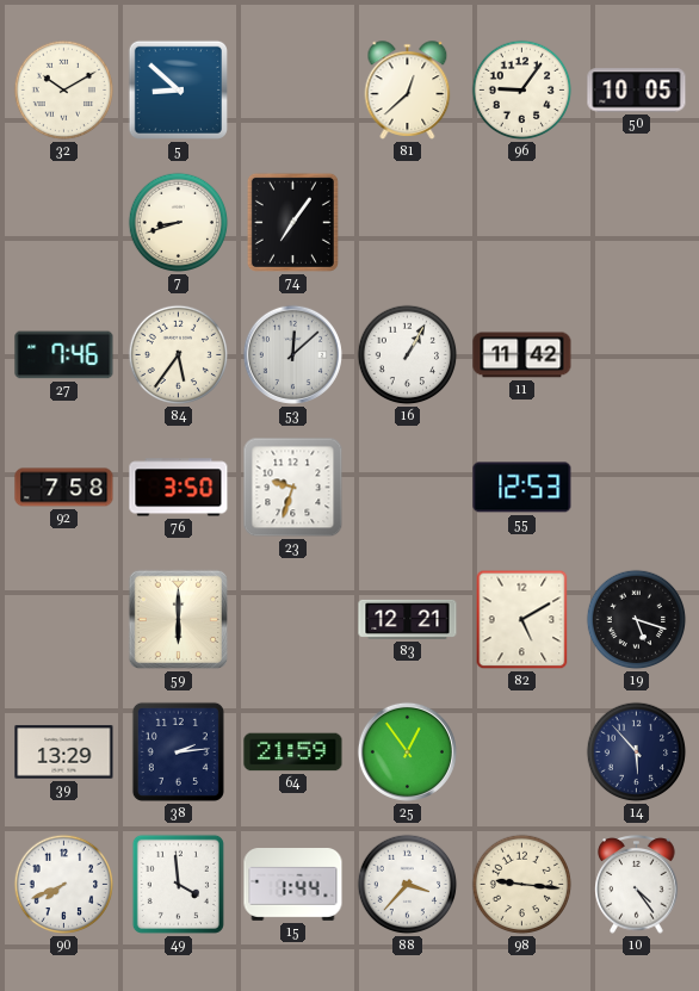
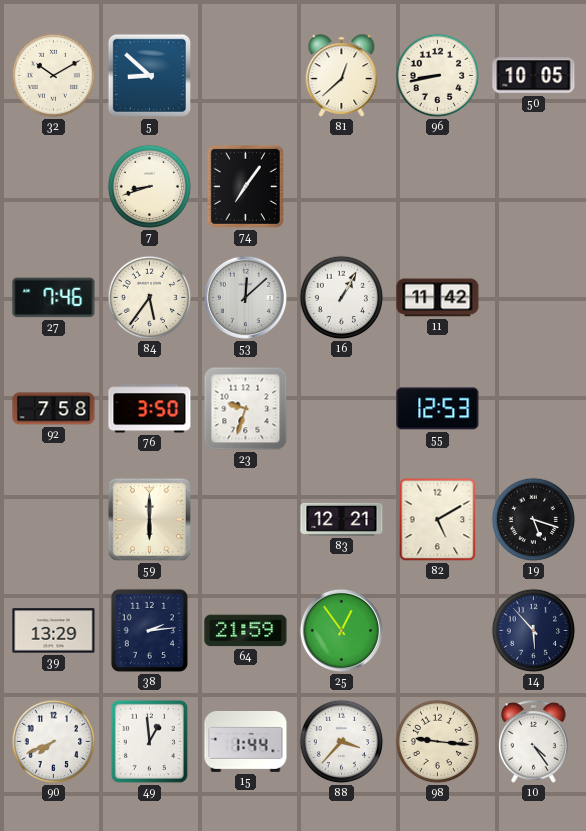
96: 9:06 -> 8:43
49: 3:59 -> 12:59
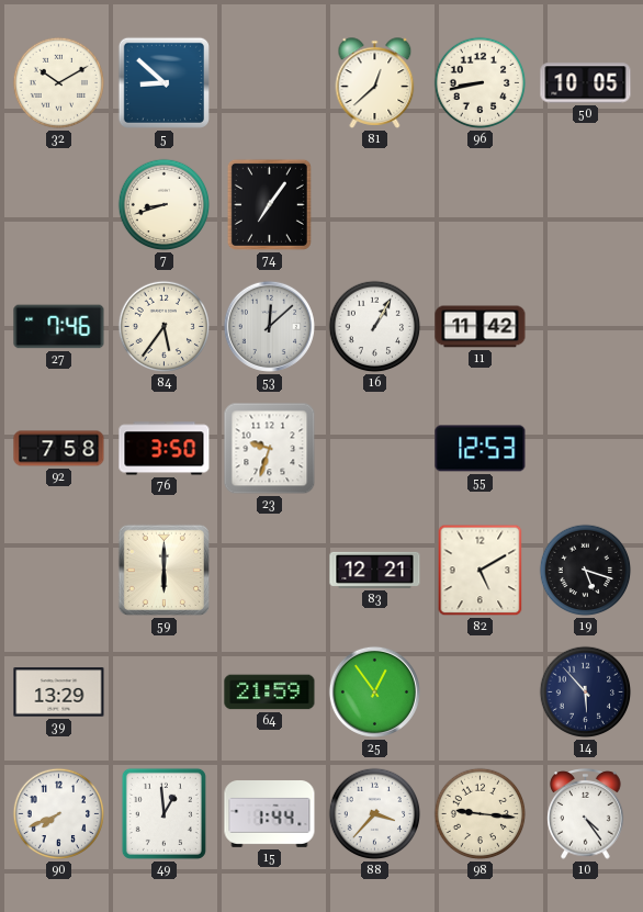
38: 2:14 -> none
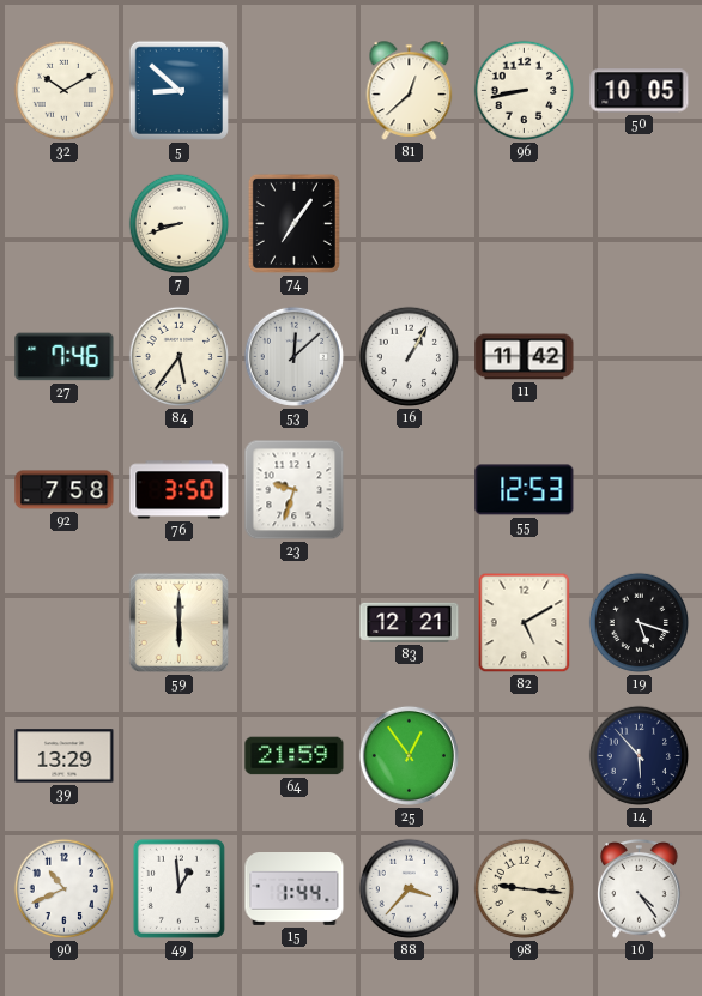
90: 7:41 -> 10:41
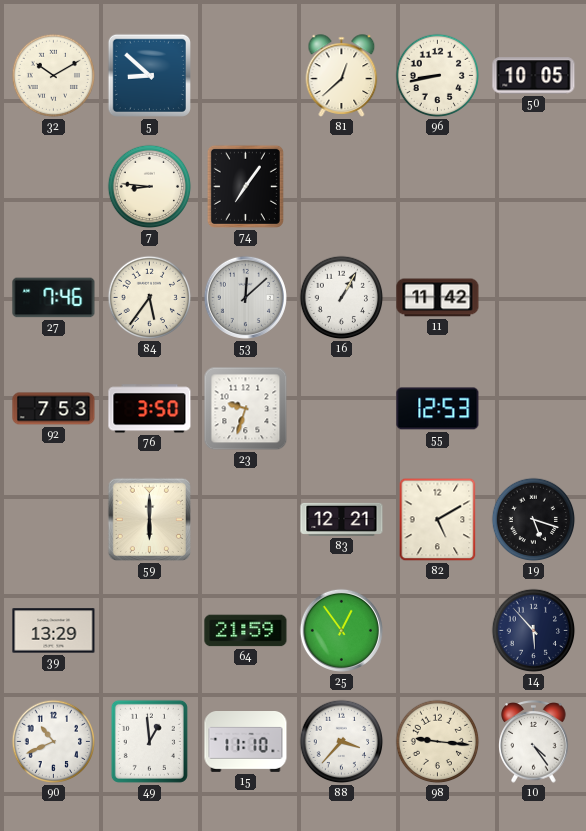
7: 8:42 -> 8:46
92: 7:58 -> 7:53
15: 1:44 -> 11:10
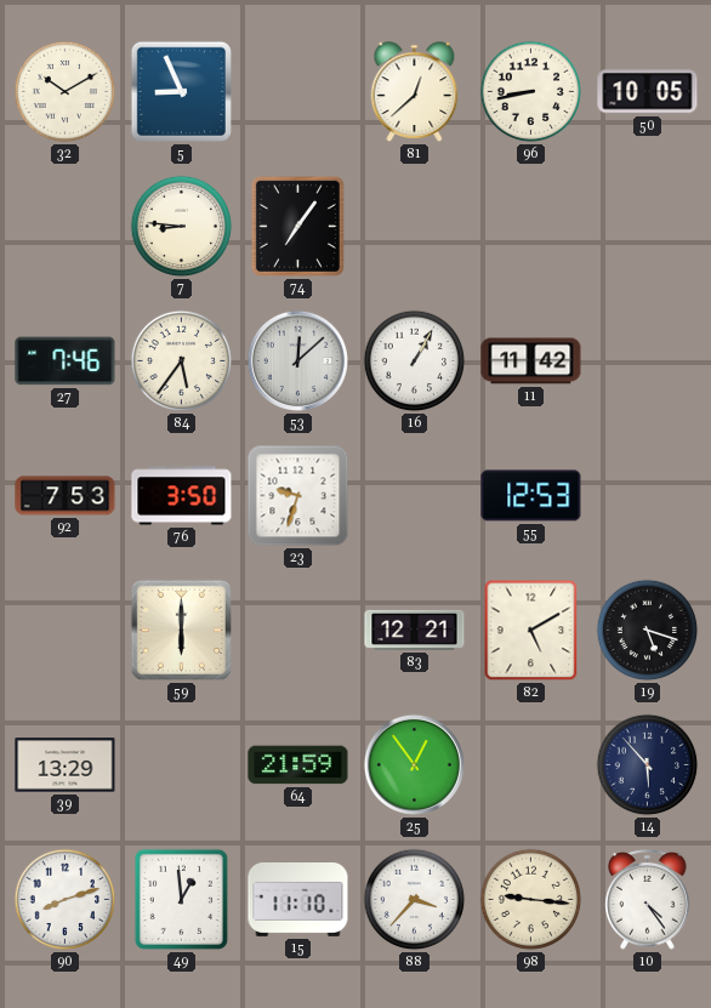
5: 8:52 -> 8:56
90: 10:41 -> 8:12
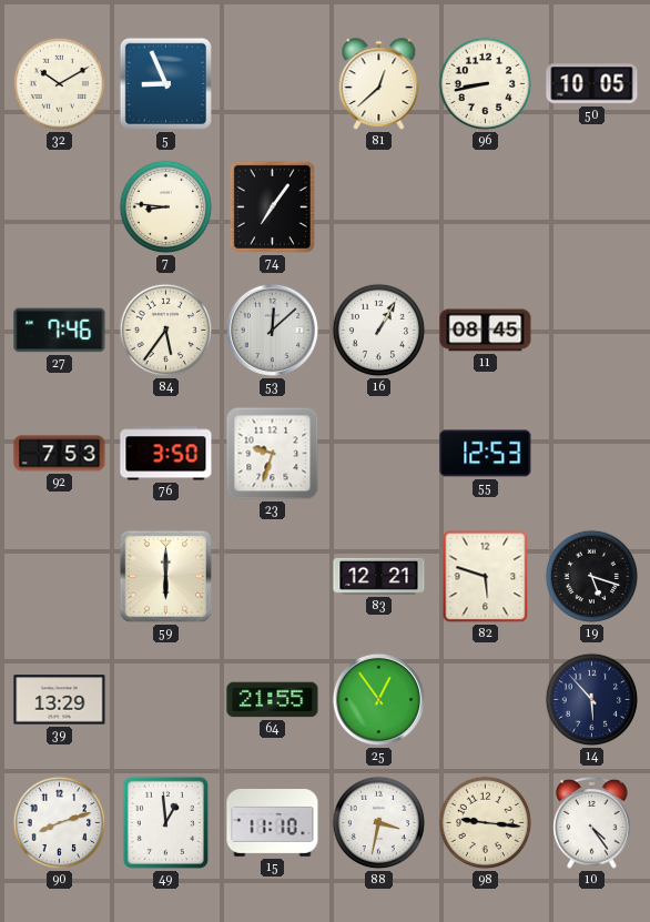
11: 11:42 -> 08:45
82: 5:10 -> 5:48
64: 21:59 -> 21:55
88: 3:37 -> 3:32
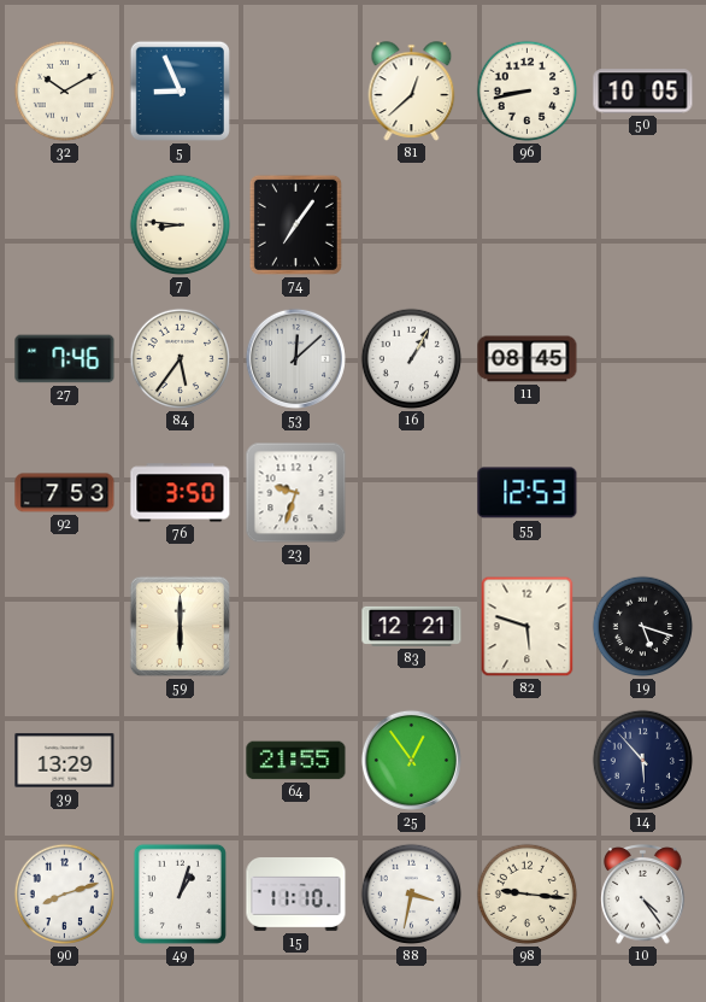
49: 12:59 -> 1:03
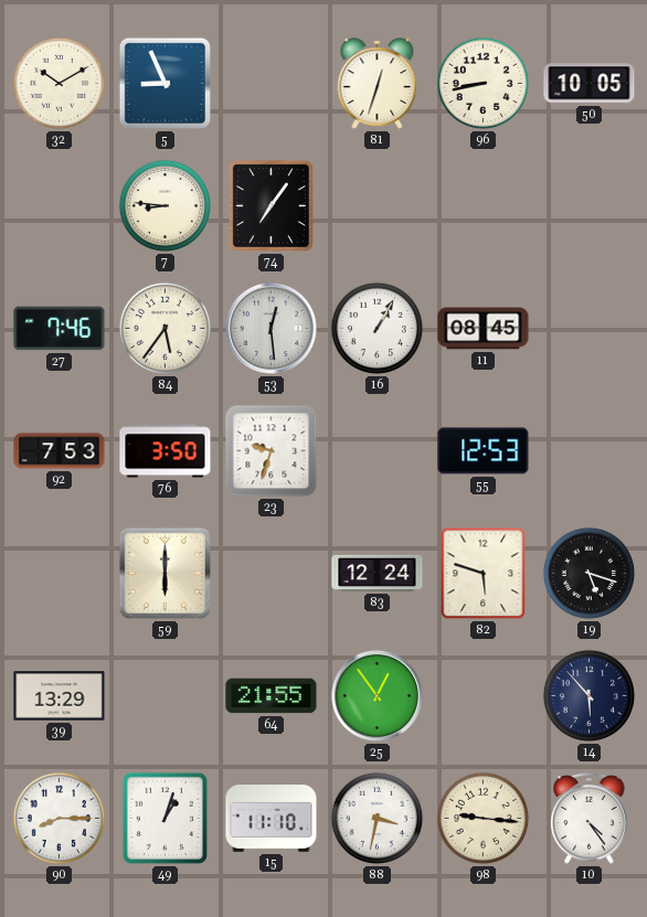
81: 12:38 -> 12:33
53: 12:08 -> 12:29
83: 12:21 -> 12:24
90: 8:12 -> 8:15
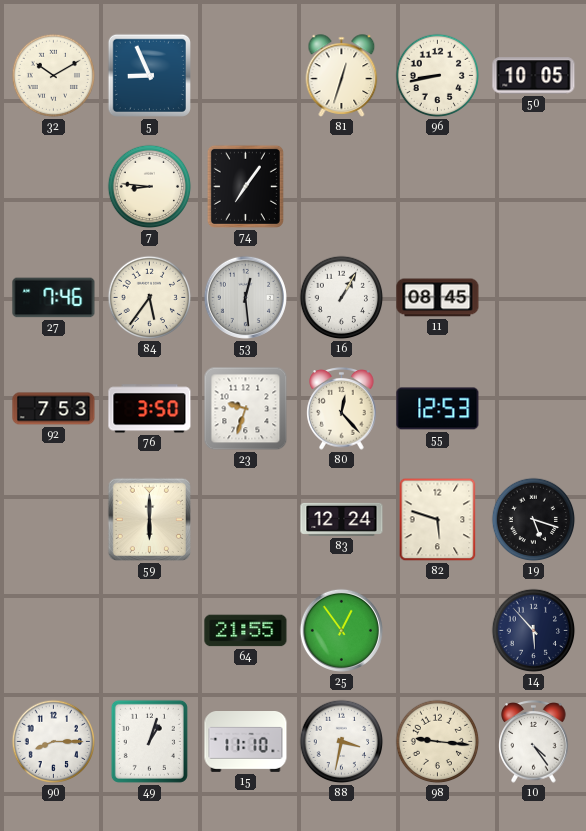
80: none -> 12:23
39: 13:29 -> none
